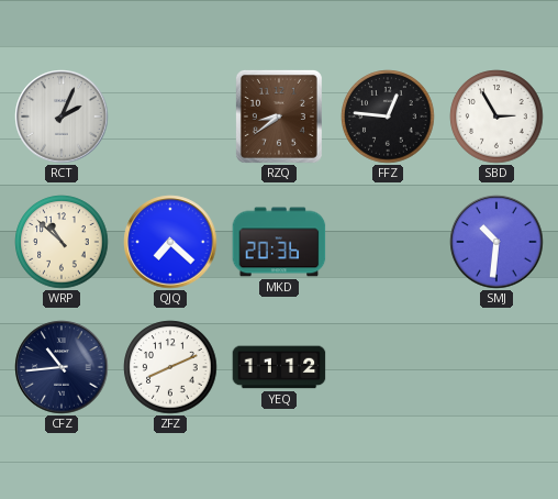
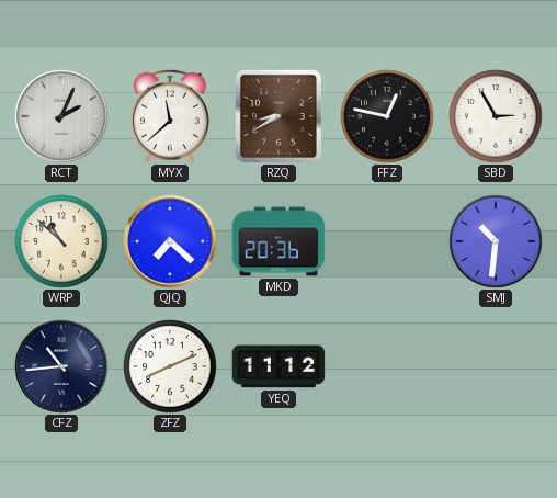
MYX: none -> 11:38
RZQ: 8:39 -> 8:40
FFZ: 12:46 -> 12:47
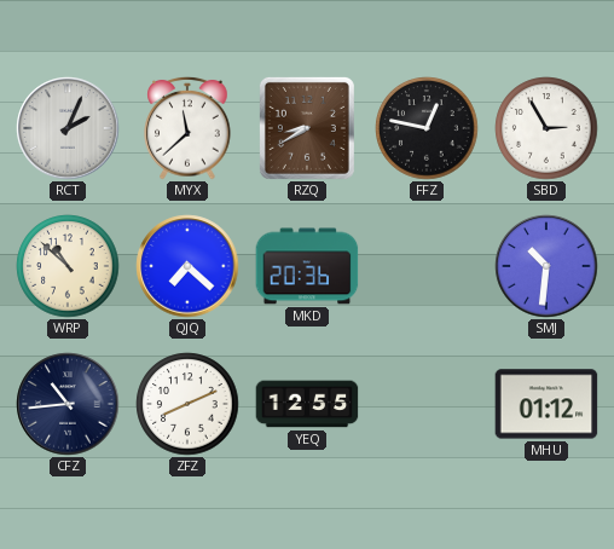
YEQ: 11:12 -> 12:55
MHU: none -> 01:12
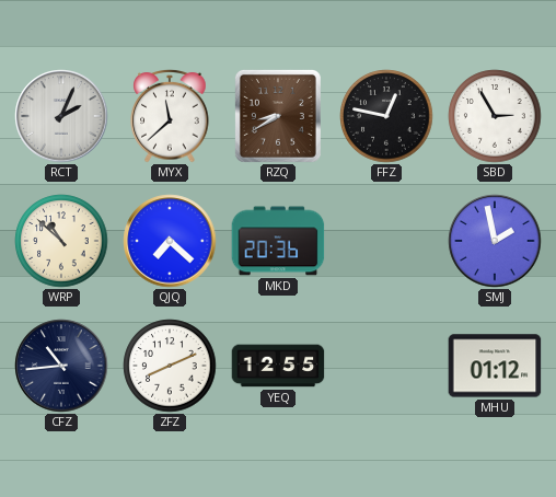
SMJ: 10:31 -> 1:58
